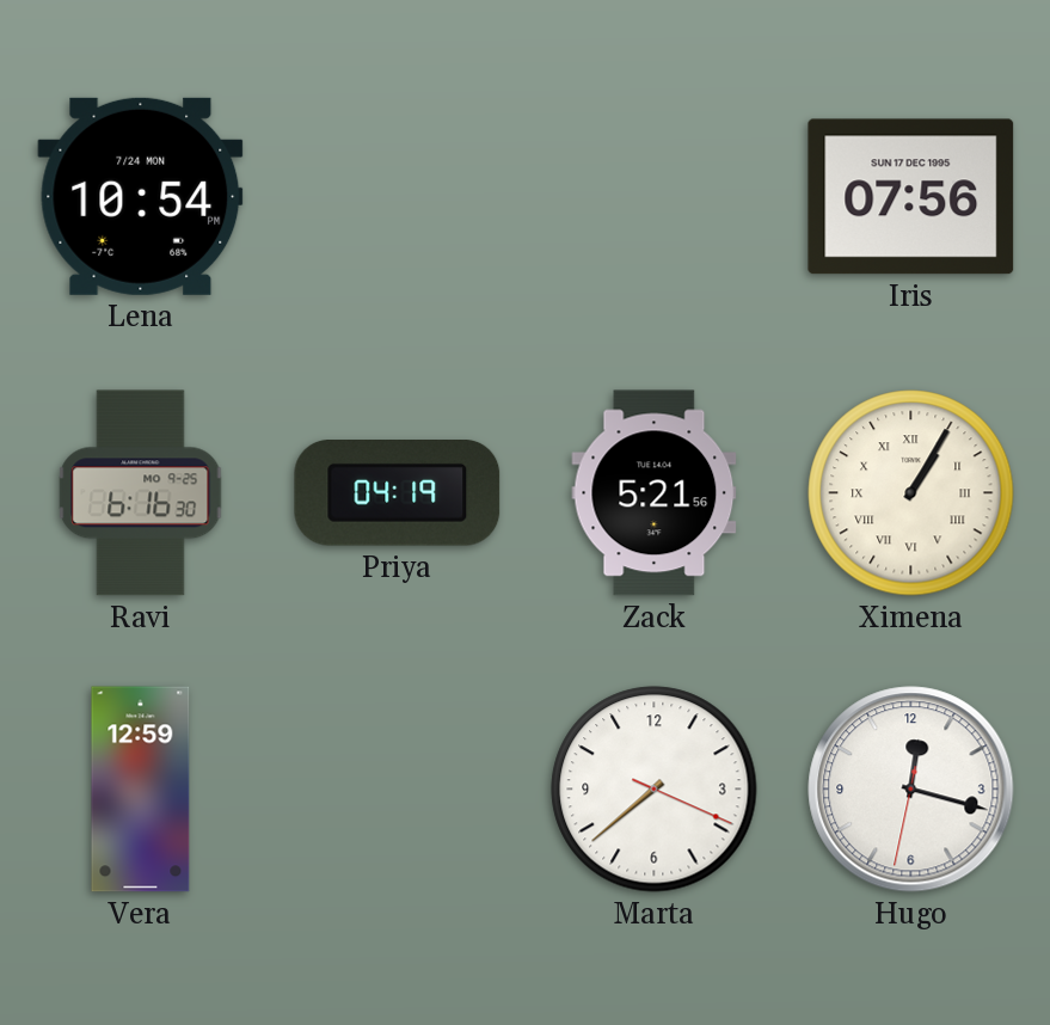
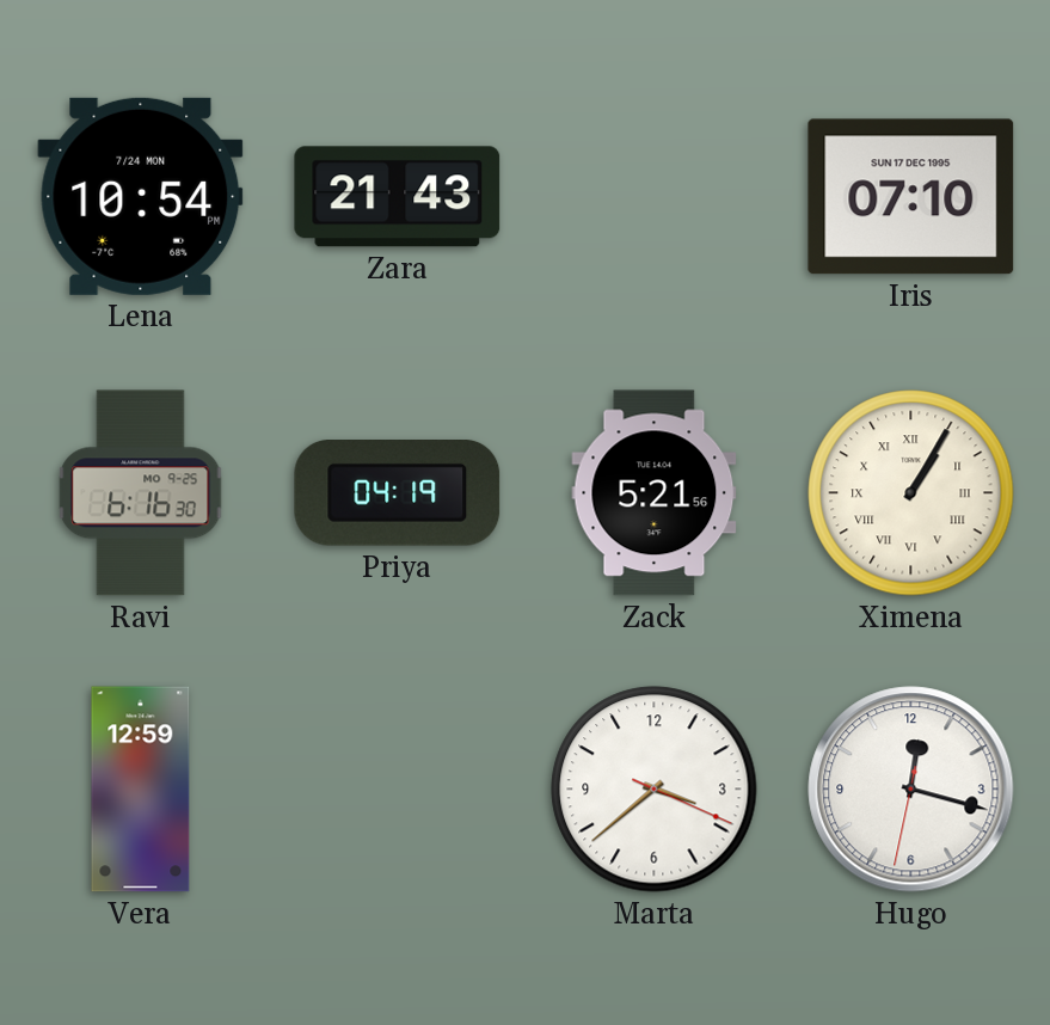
Zara: none -> 21:43
Iris: 07:56 -> 07:10
Marta: 7:38 -> 3:38
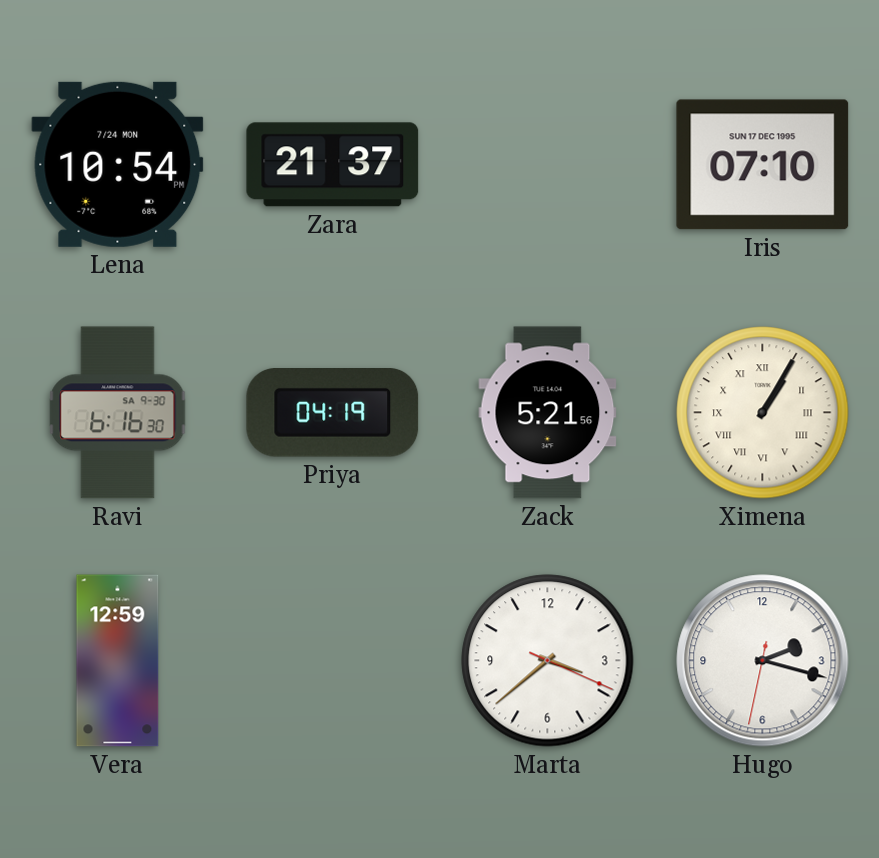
Zara: 21:43 -> 21:37
Ravi date: MO 9-25 -> SA 9-30
Hugo: 12:17 -> 2:17
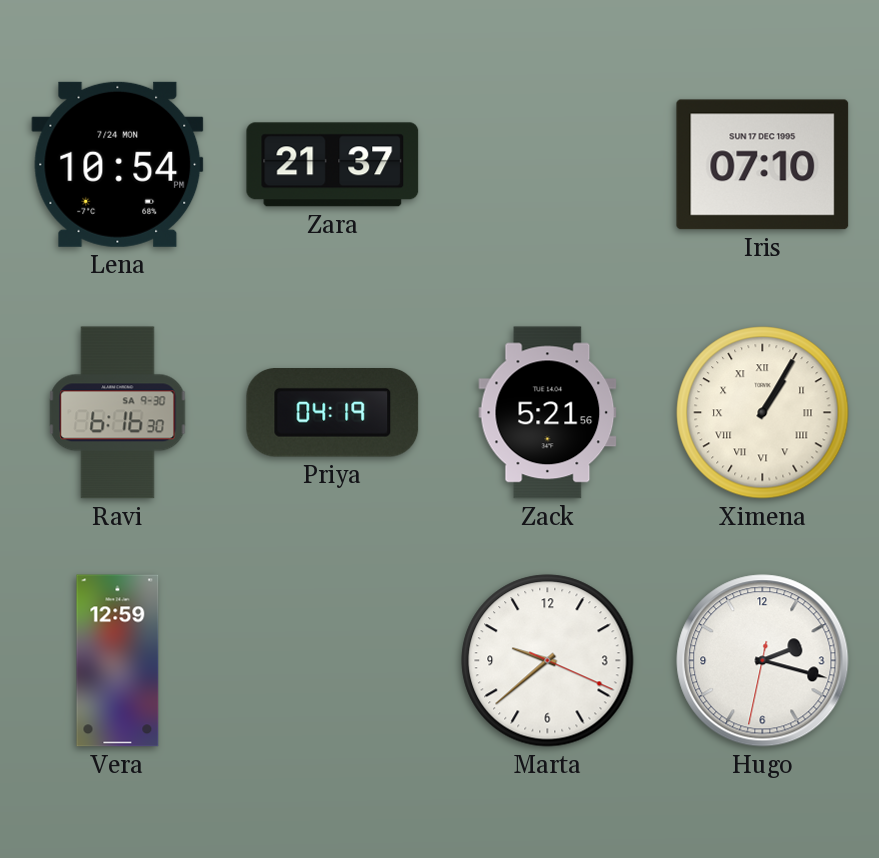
Marta: 3:38 -> 9:38
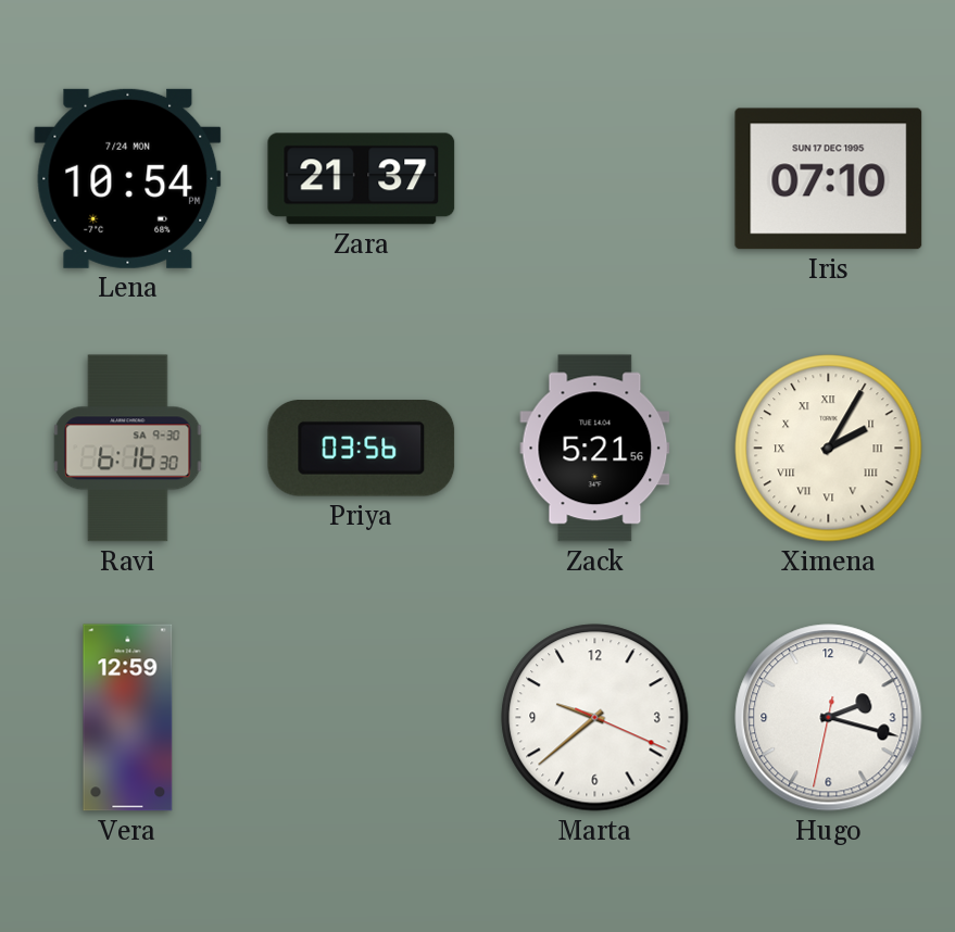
Priya: 04:19 -> 03:56
Ximena: 1:05 -> 2:05
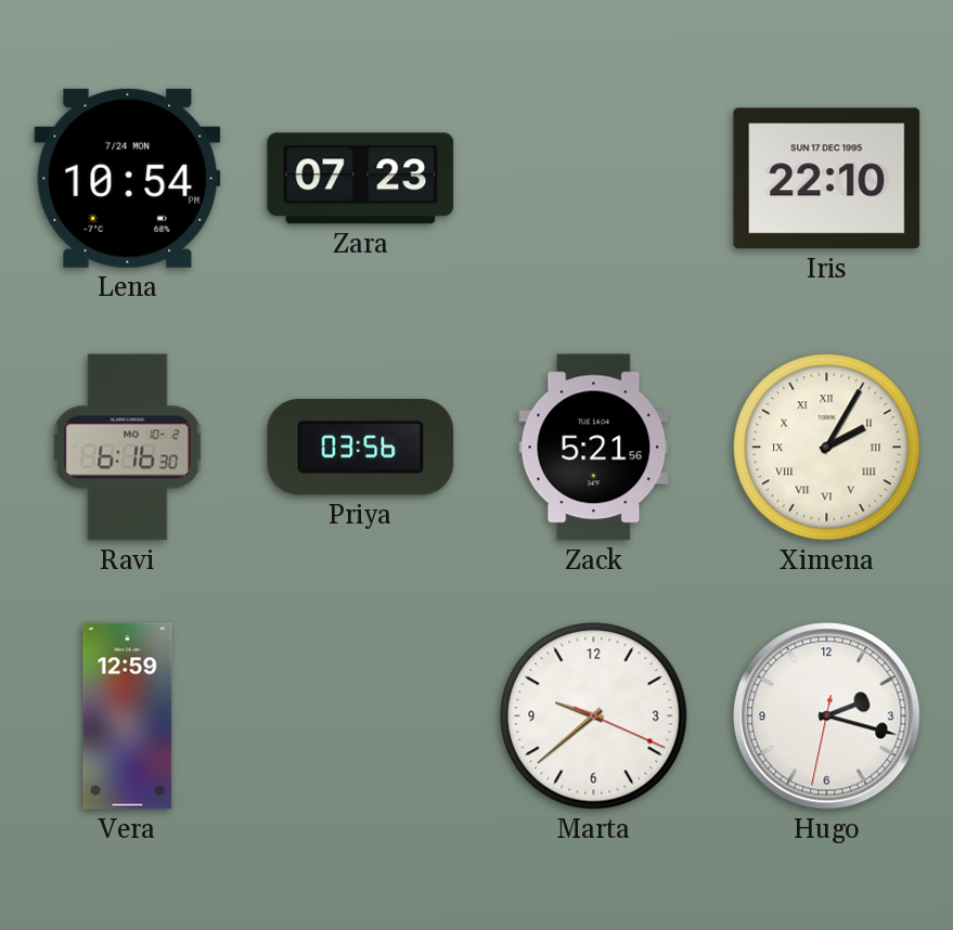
Zara: 21:37 -> 07:23
Iris: 07:10 -> 22:10
Ravi date: SA 9-30 -> MO 10-2
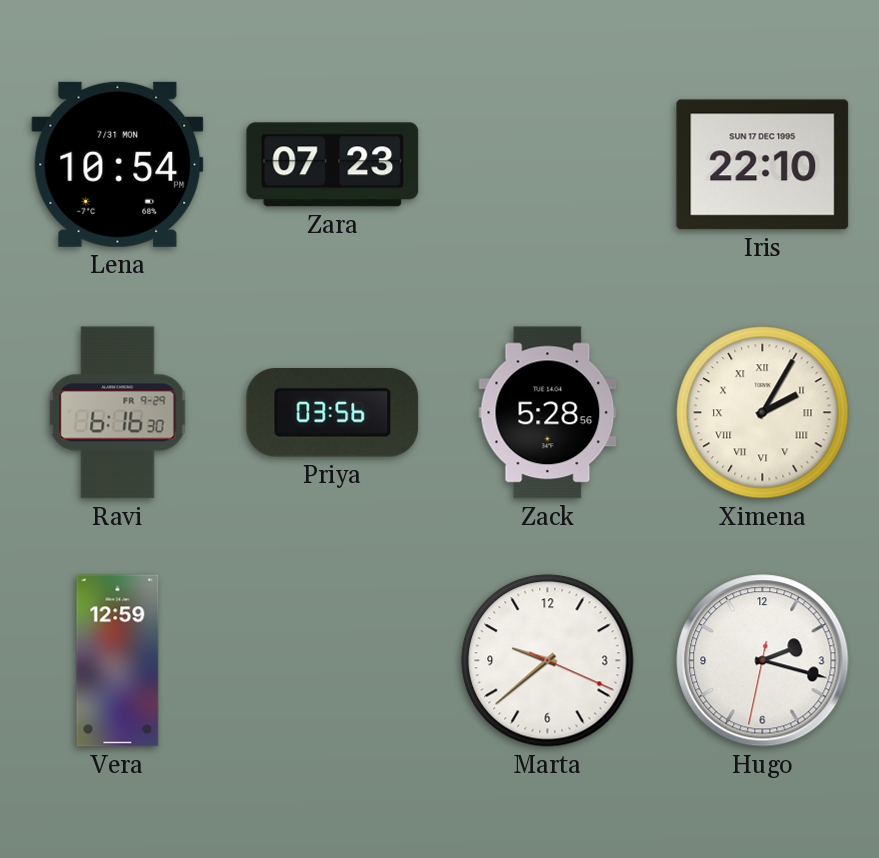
Lena date: 7/24 MON -> 7/31 MON
Ravi date: MO 10-2 -> FR 9-29
Zack: 5:21 -> 5:28
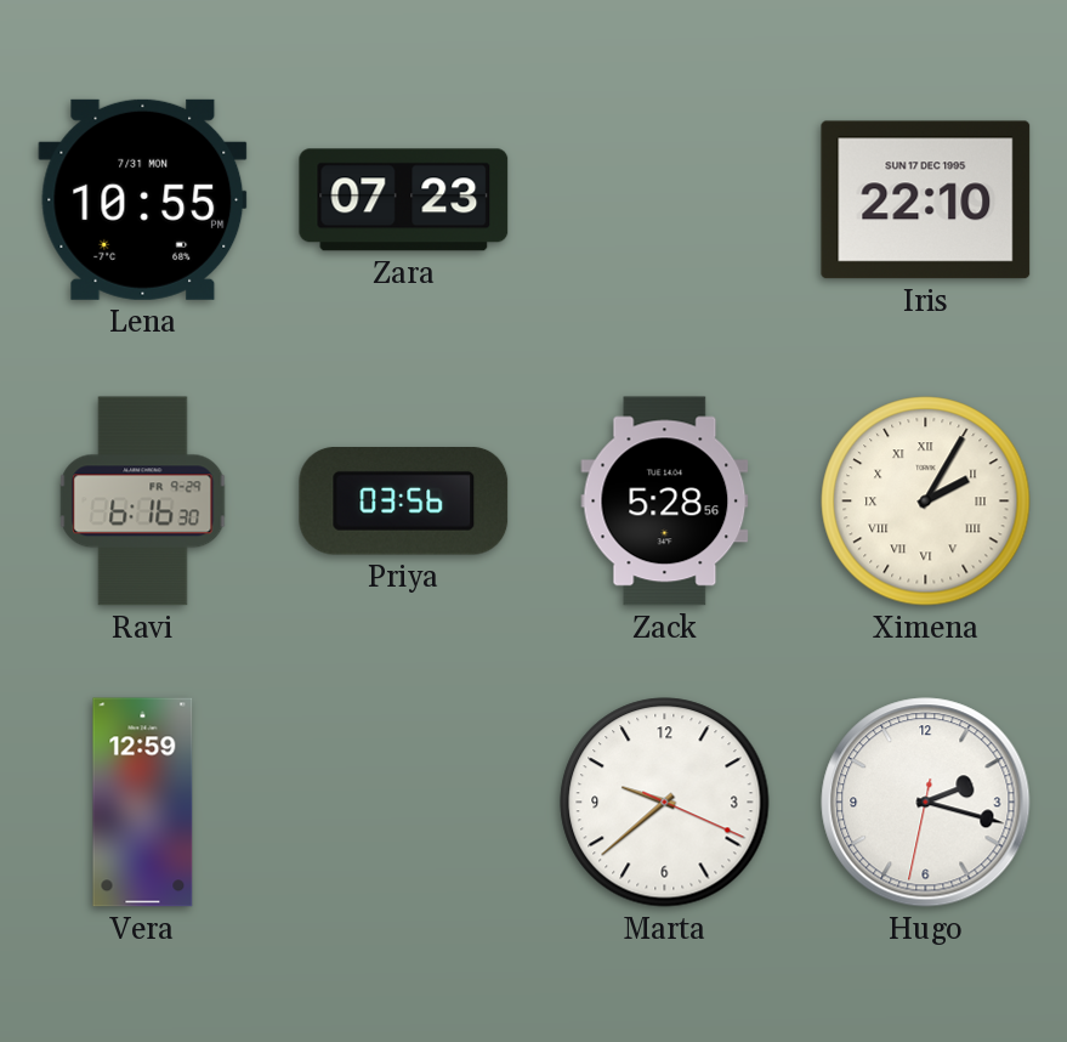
Lena: 10:54 -> 10:55
